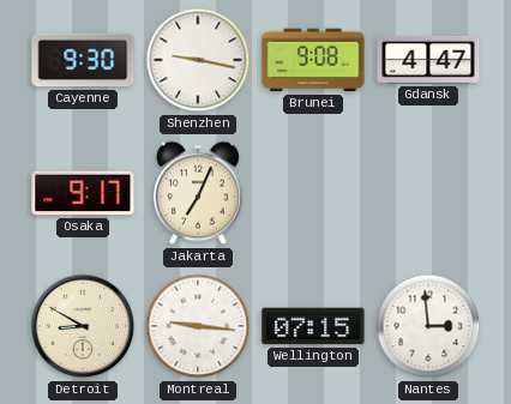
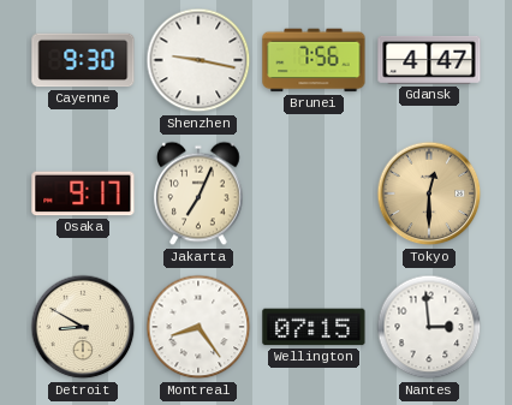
Brunei: 9:08 -> 7:56
Tokyo: none -> 12:30
Montreal: 9:16 -> 8:24
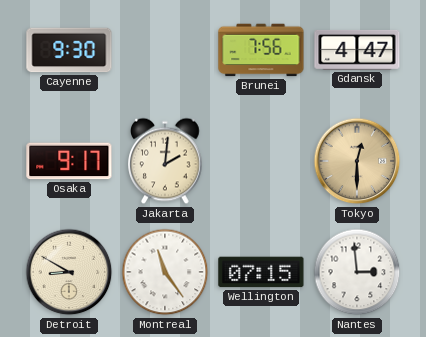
Shenzhen: 9:17 -> none
Jakarta: 7:04 -> 2:01
Montreal: 8:24 -> 11:24
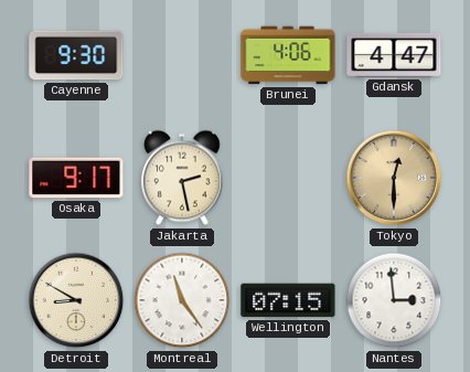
Brunei: 7:56 -> 4:06
Jakarta: 2:01 -> 2:28
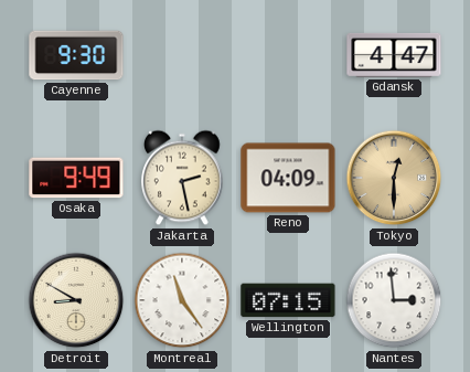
Brunei: 4:06 -> none
Osaka: 9:17 -> 9:49
Reno: none -> 04:09
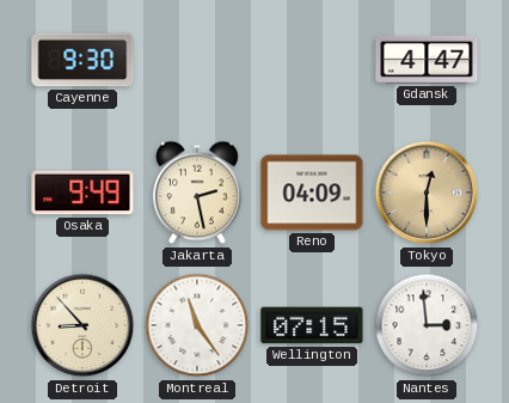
Detroit: 8:50 -> 8:53
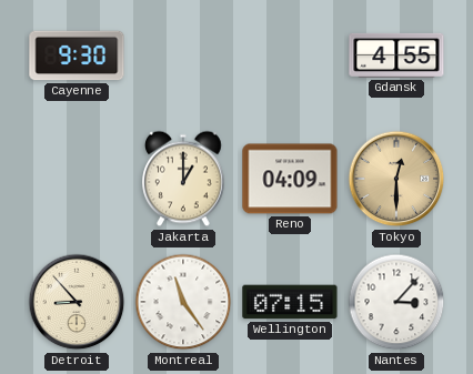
Gdansk: 4:47 -> 4:55
Osaka: 9:49 -> none
Jakarta: 2:28 -> 1:00
Nantes: 2:59 -> 3:07
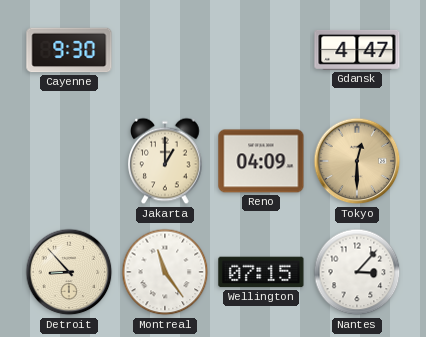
Gdansk: 4:55 -> 4:47
